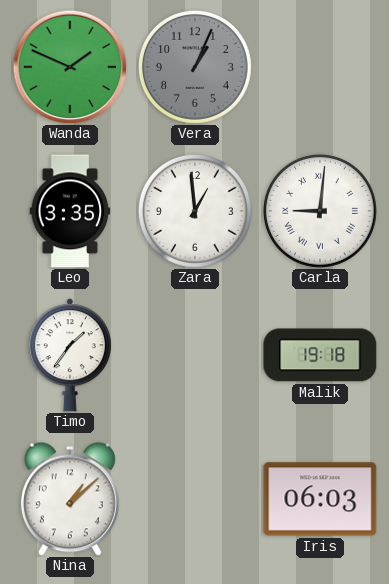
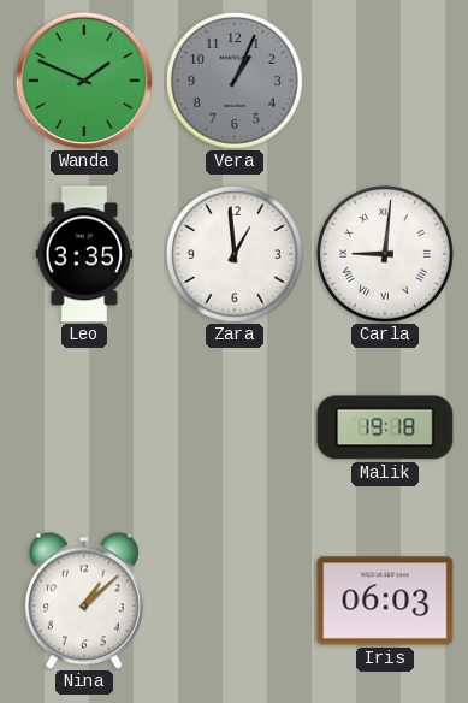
Timo: 1:36 -> none
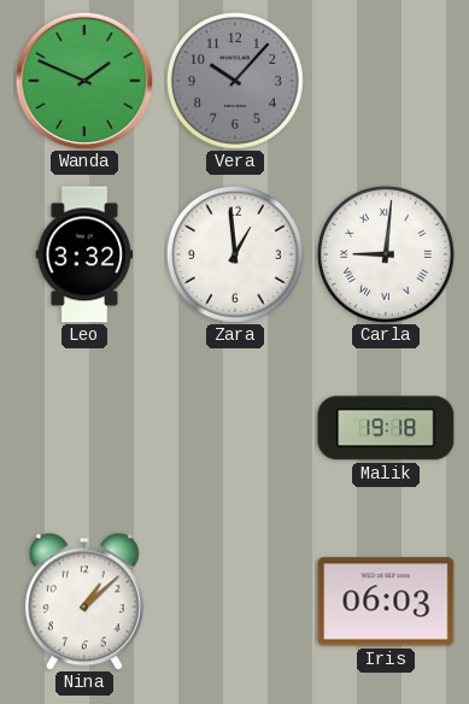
Vera: 1:04 -> 10:07
Leo: 3:35 -> 3:32
